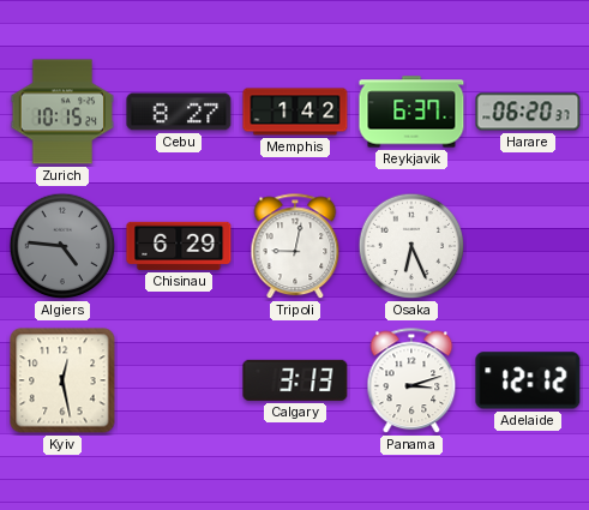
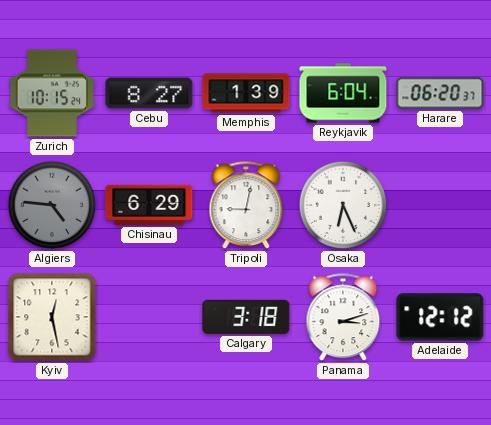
Memphis: 1:42 -> 1:39
Reykjavik: 6:37 -> 6:04
Calgary: 3:13 -> 3:18
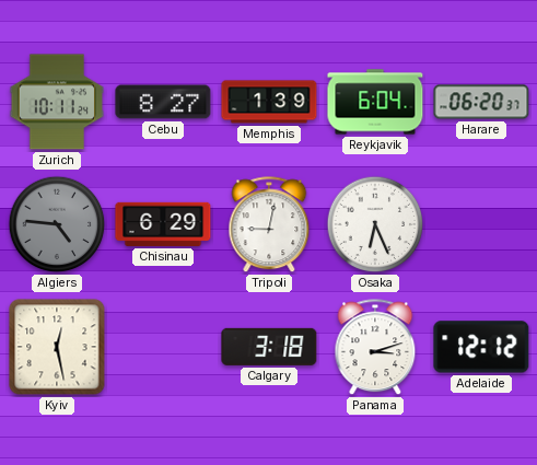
Zurich: 10:15 -> 10:11
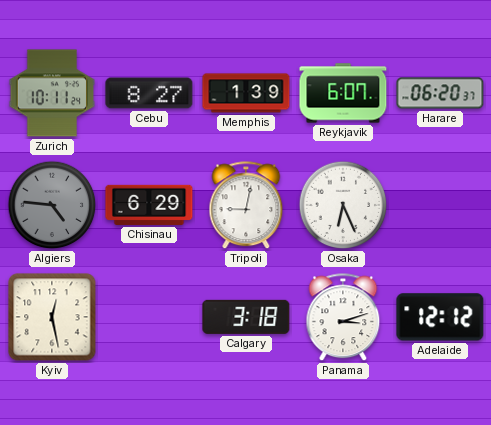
Reykjavik: 6:04 -> 6:07
